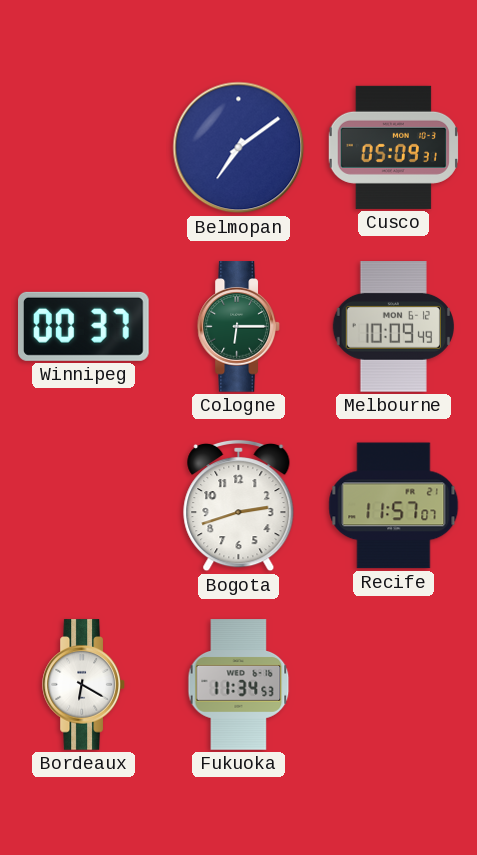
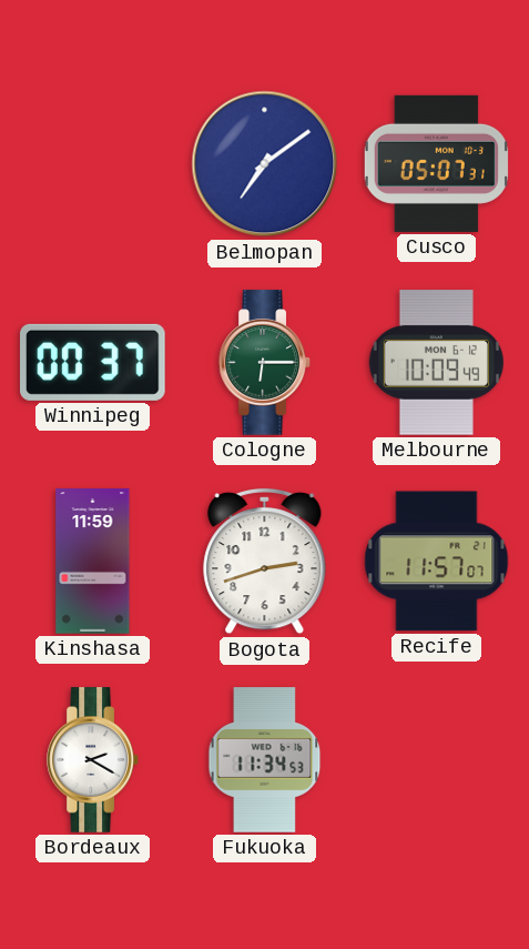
Cusco: 05:09 -> 05:07
Kinshasa: none -> 11:59
Bordeaux: 6:20 -> 2:20
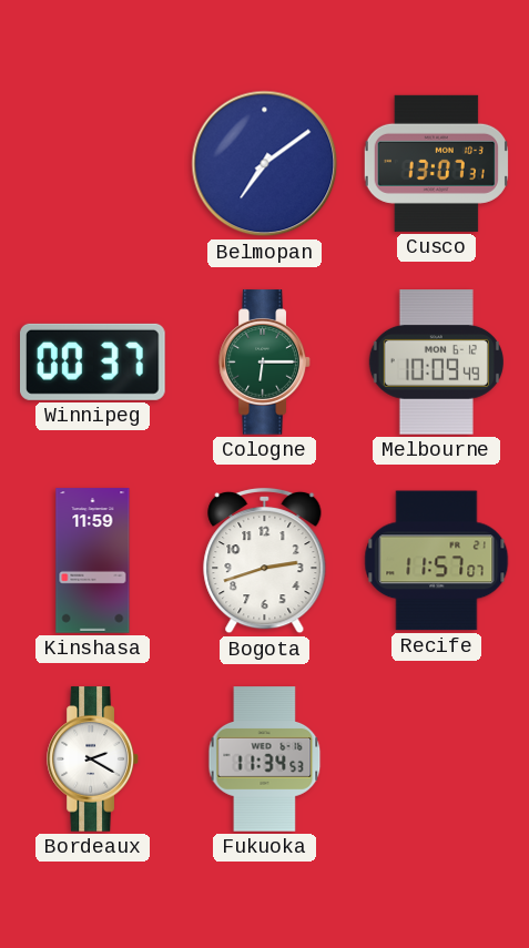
Cusco: 05:07 -> 13:07
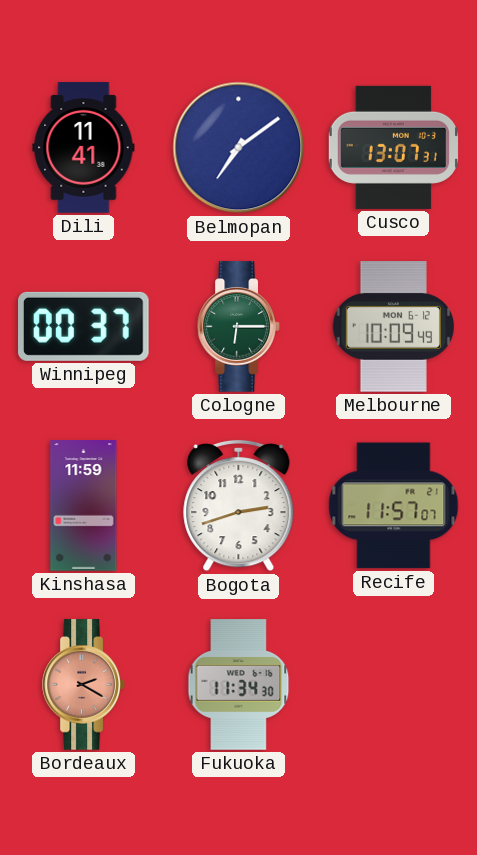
Dili: none -> 11:41
Bordeaux dial: white -> salmon
Fukuoka: 11:34:53 -> 11:34:30
